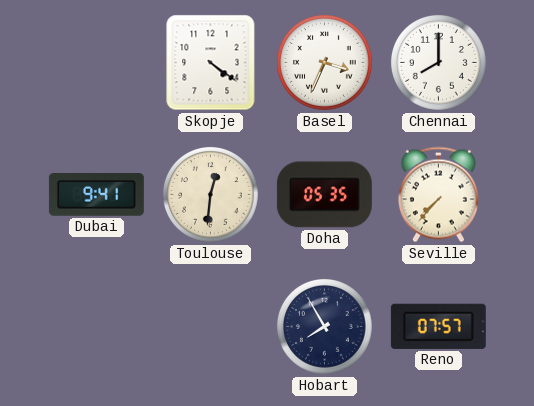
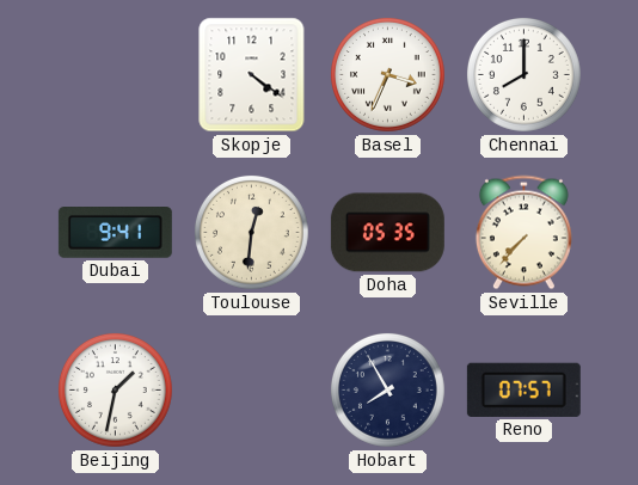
Beijing: none -> 1:32
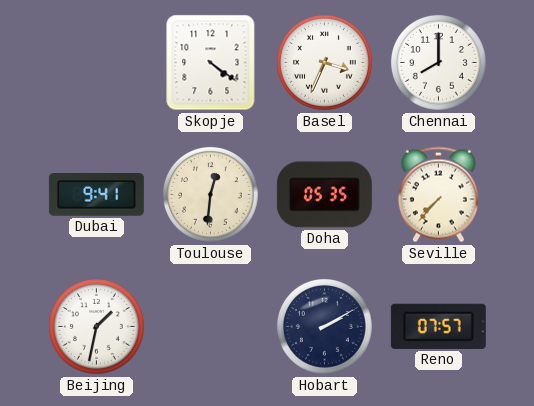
Hobart: 7:55 -> 2:10
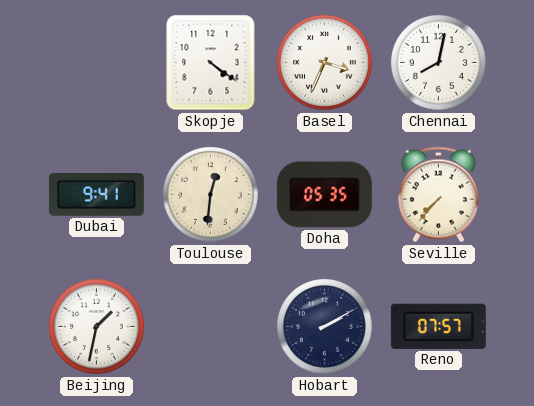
Chennai: 8:00 -> 8:02
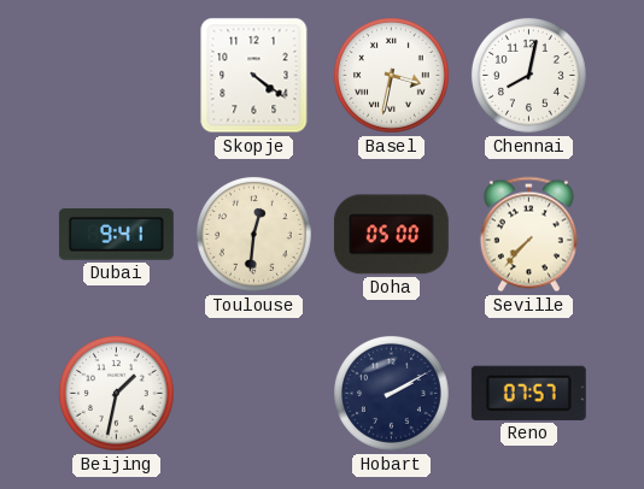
Basel: 3:34 -> 3:32
Doha: 05:35 -> 05:00
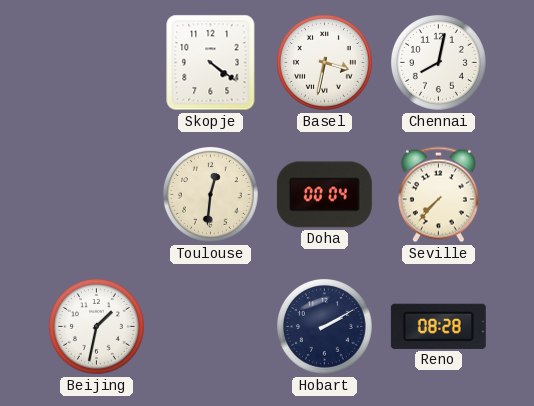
Dubai: 9:41 -> none
Doha: 05:00 -> 00:04
Reno: 07:57 -> 08:28
